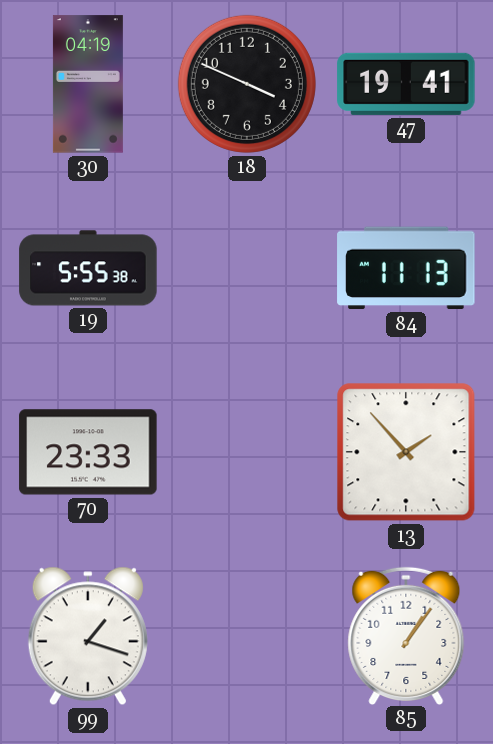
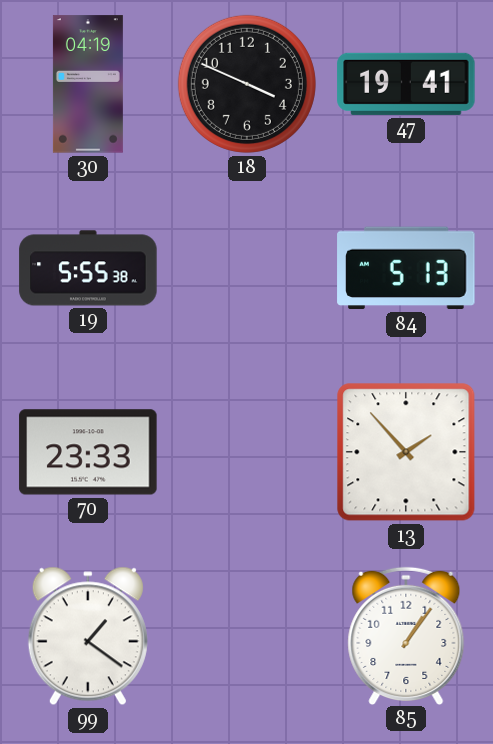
84: 11:13 -> 5:13
99: 1:18 -> 1:21
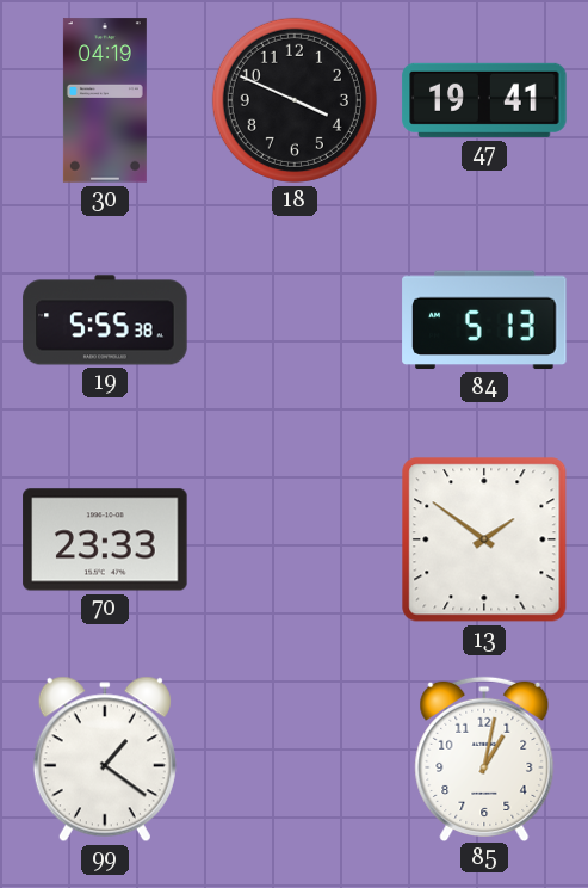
13: 1:53 -> 1:51
85: 1:06 -> 1:02
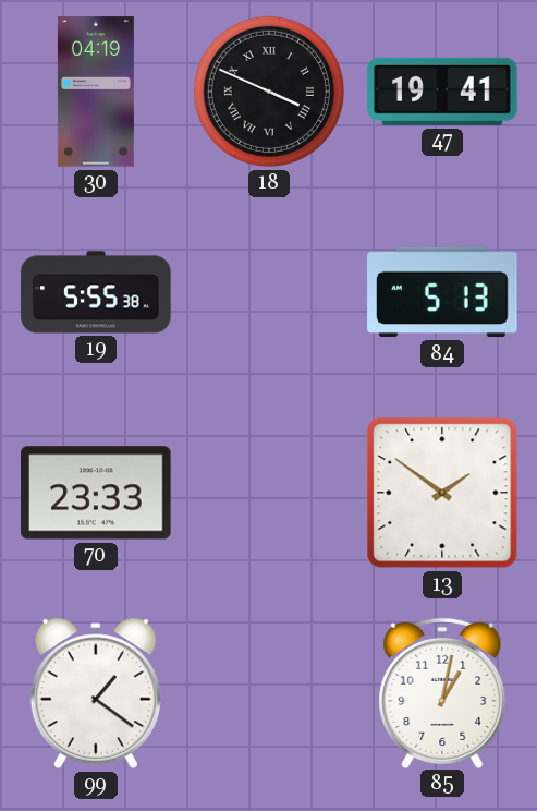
18 numerals: Arabic -> Roman
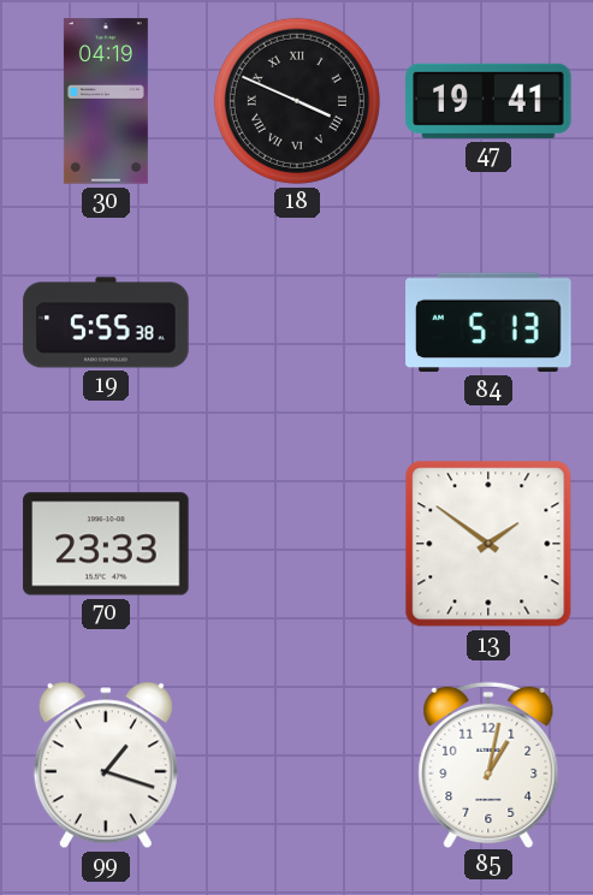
99: 1:21 -> 1:18
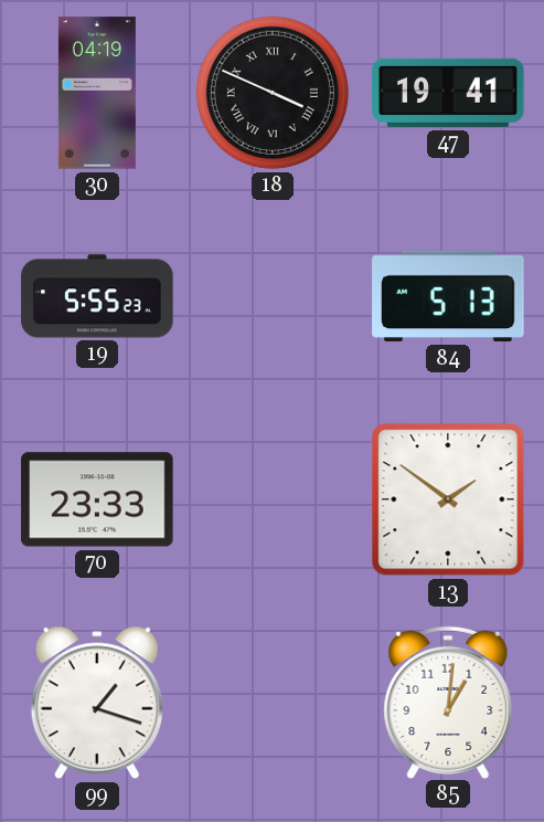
19: 5:55:38 -> 5:55:23
85: 1:02 -> 1:01
